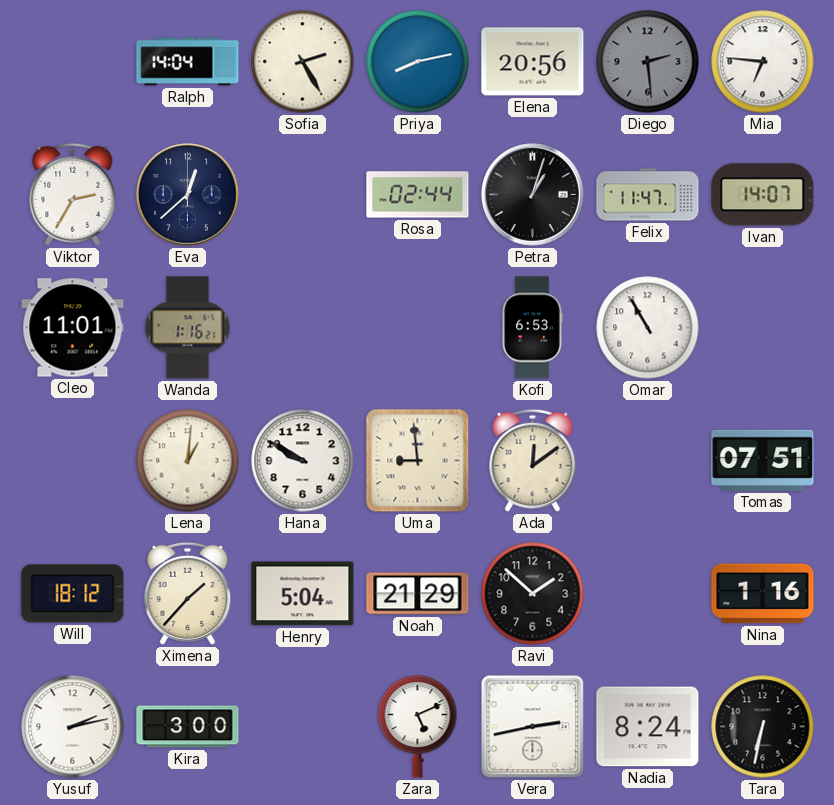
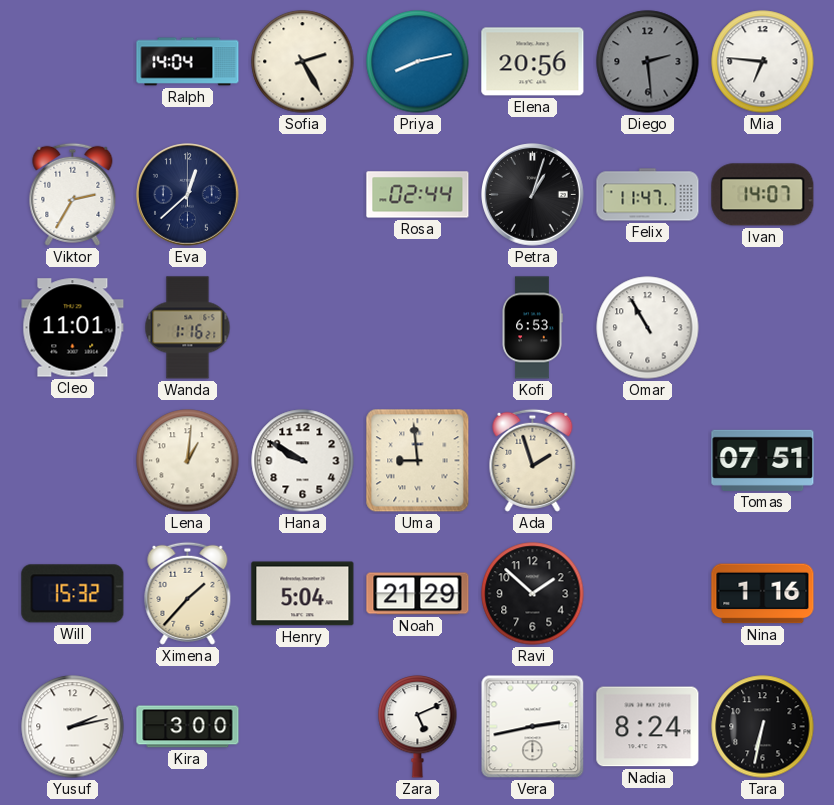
Ada: 12:09 -> 1:57
Will: 18:12 -> 15:32
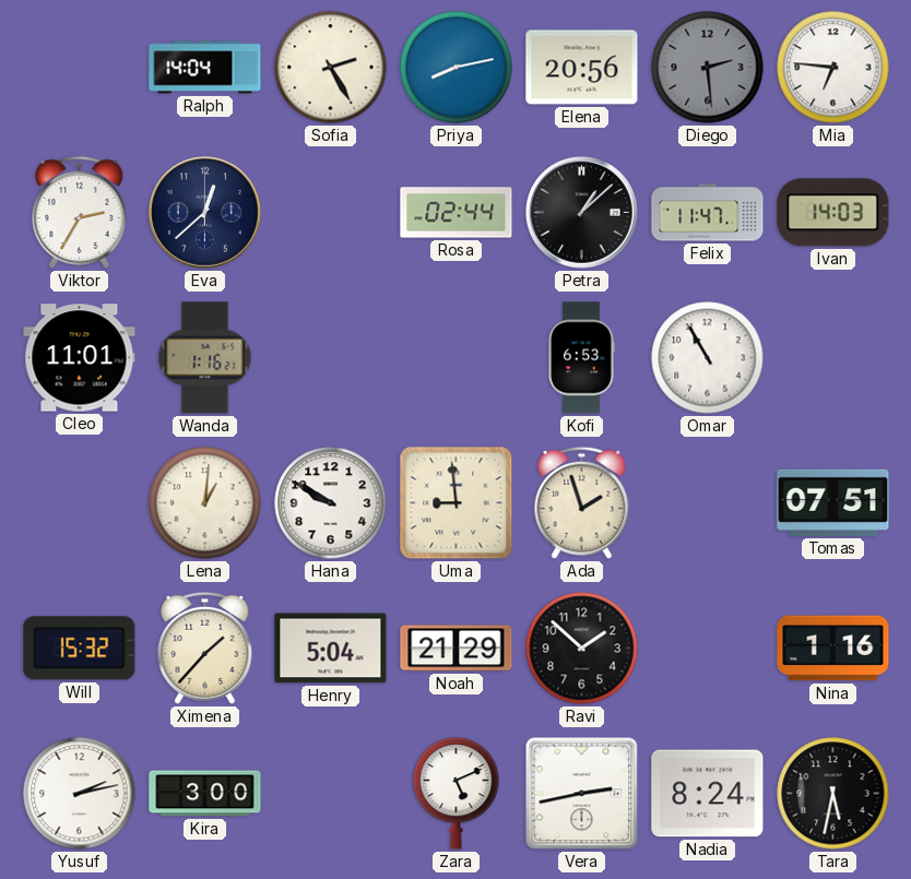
Petra: 1:03 -> 1:08
Ivan: 14:07 -> 14:03
Tara: 6:32 -> 5:32
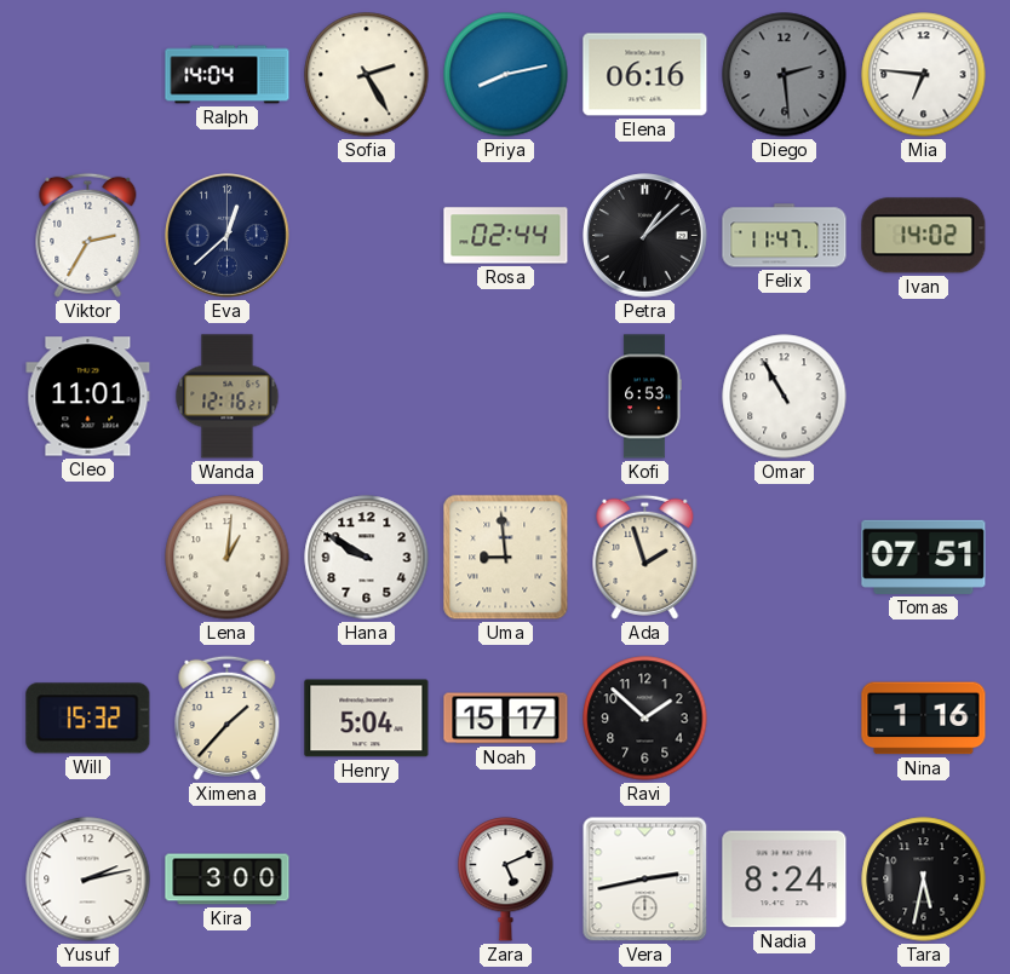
Elena: 20:56 -> 06:16
Ivan: 14:03 -> 14:02
Wanda: 1:16 -> 12:16
Noah: 21:29 -> 15:17
